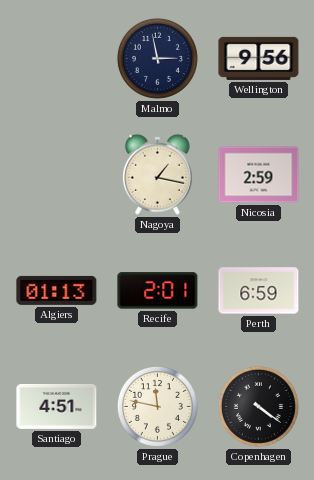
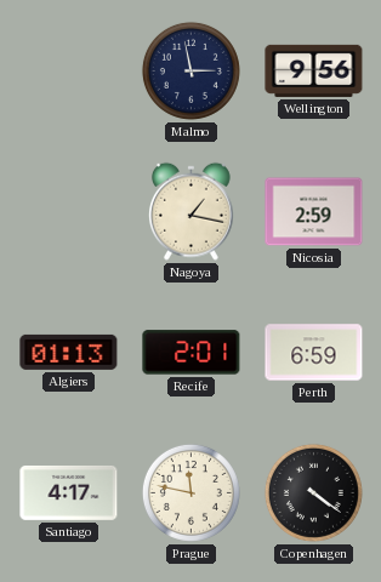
Santiago: 4:51 -> 4:17
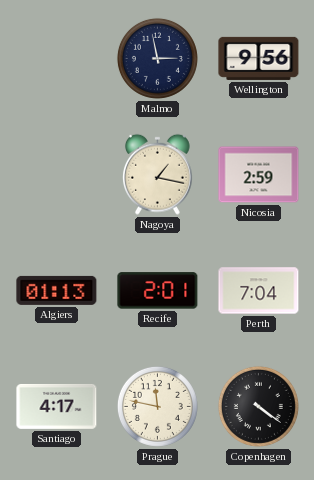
Perth: 6:59 -> 7:04
